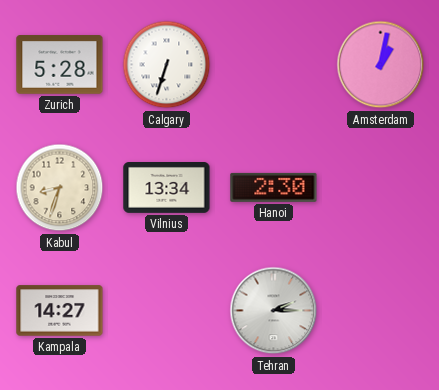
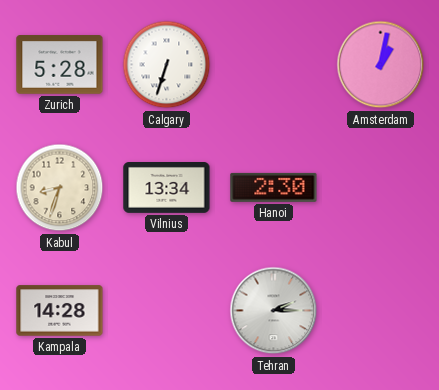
Kampala: 14:27 -> 14:28
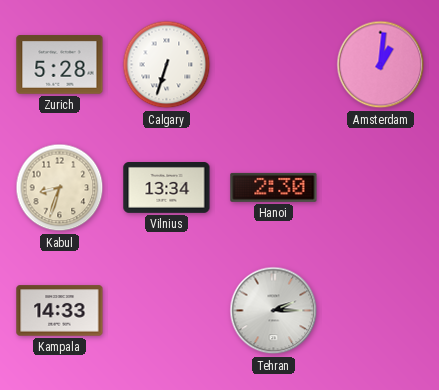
Amsterdam: 1:02 -> 1:01
Kampala: 14:28 -> 14:33
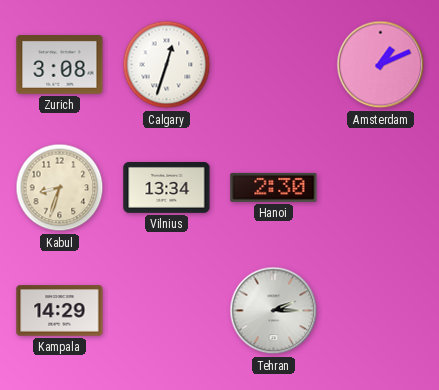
Zurich: 5:28 -> 3:08
Calgary: 6:33 -> 12:33
Amsterdam: 1:01 -> 1:11
Kampala: 14:33 -> 14:29
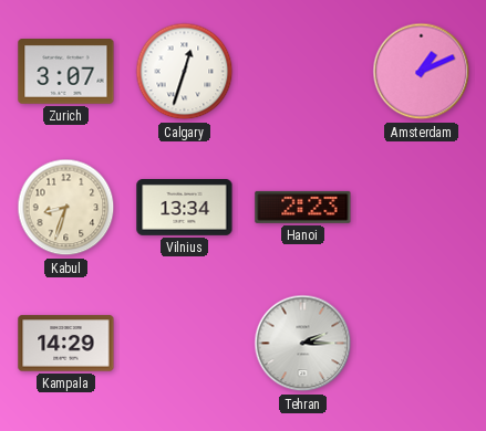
Zurich: 3:08 -> 3:07
Hanoi: 2:30 -> 2:23
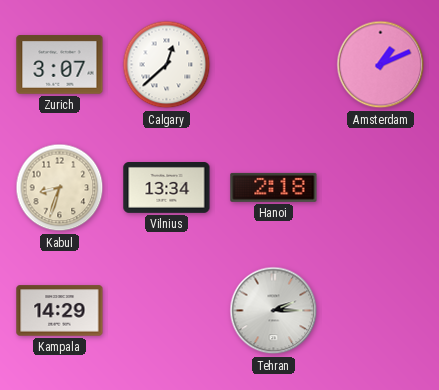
Calgary: 12:33 -> 12:38
Hanoi: 2:23 -> 2:18
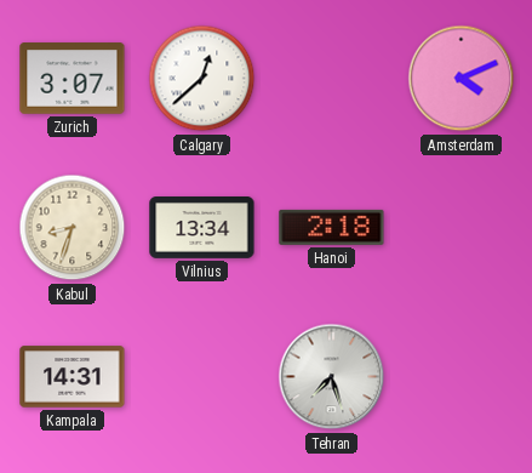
Amsterdam: 1:11 -> 4:11
Kampala: 14:29 -> 14:31
Tehran: 2:15 -> 7:27
